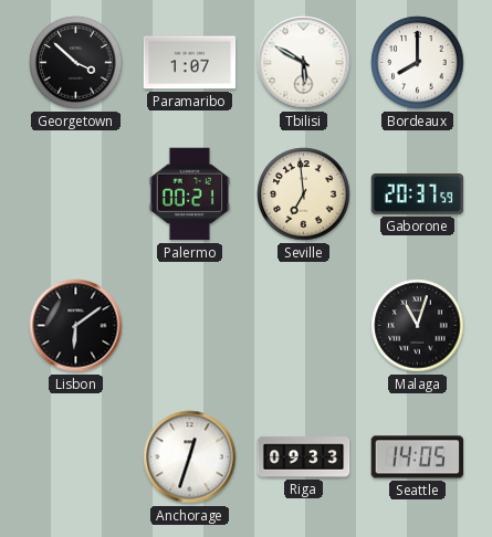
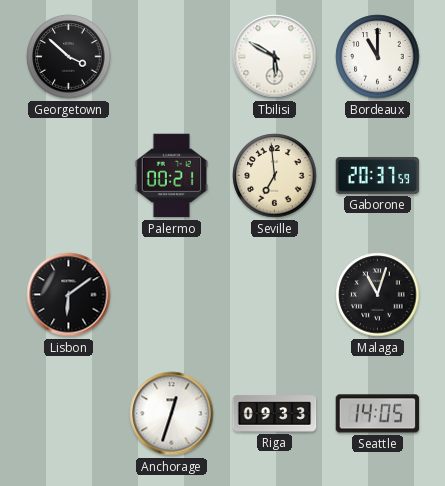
Paramaribo: 1:07 -> none
Bordeaux: 8:00 -> 11:00
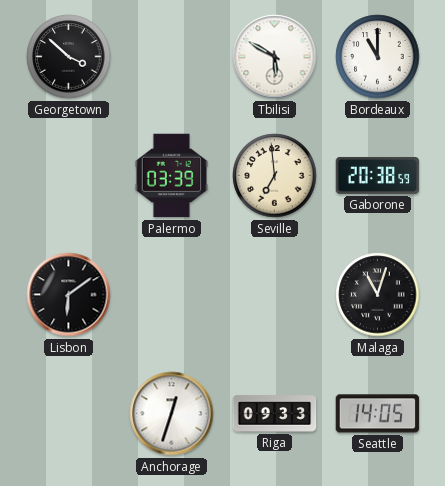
Palermo: 00:21 -> 03:39
Gaborone: 20:37 -> 20:38
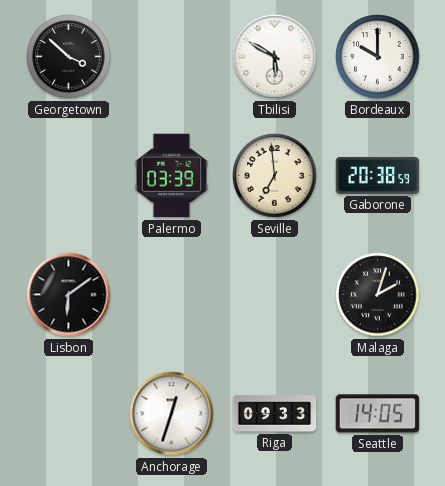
Bordeaux: 11:00 -> 10:00
Malaga: 11:03 -> 2:03
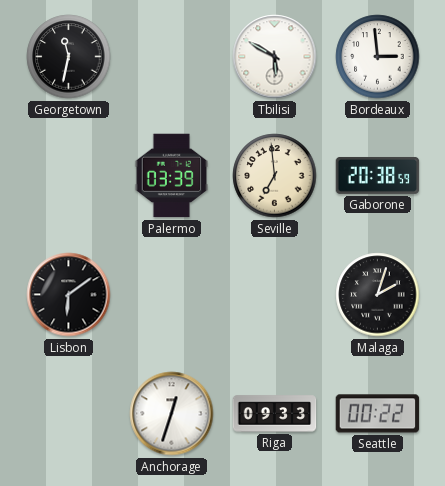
Georgetown: 3:52 -> 11:32
Bordeaux: 10:00 -> 2:59
Seattle: 14:05 -> 00:22
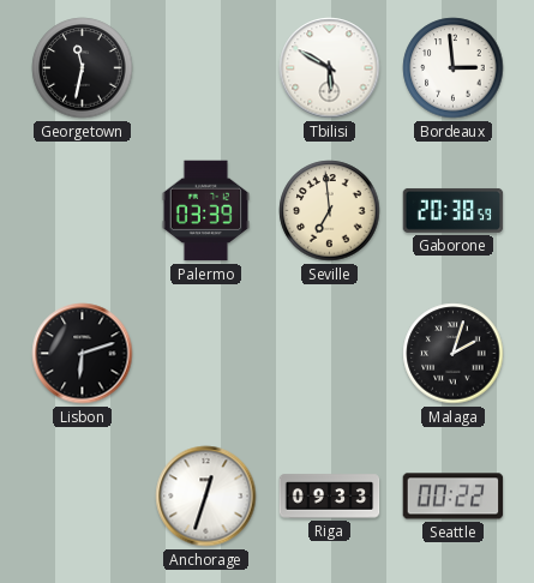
Lisbon: 6:09 -> 6:12
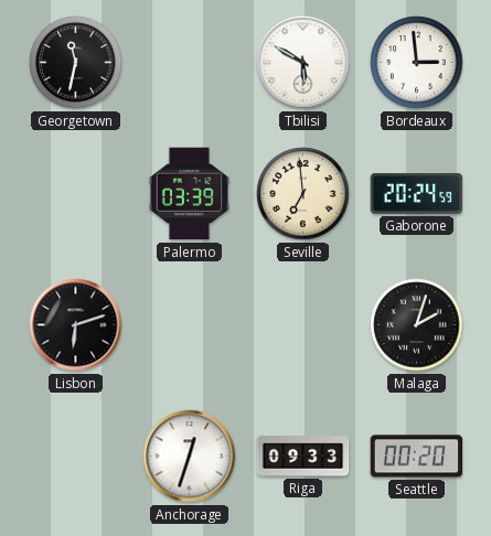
Gaborone: 20:38 -> 20:24
Seattle: 00:22 -> 00:20
